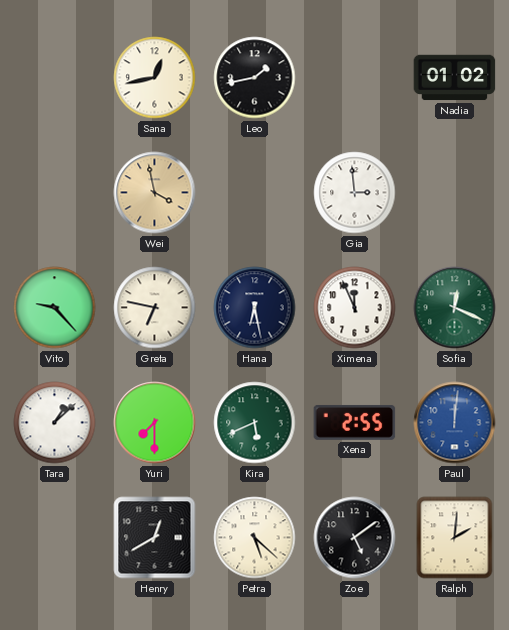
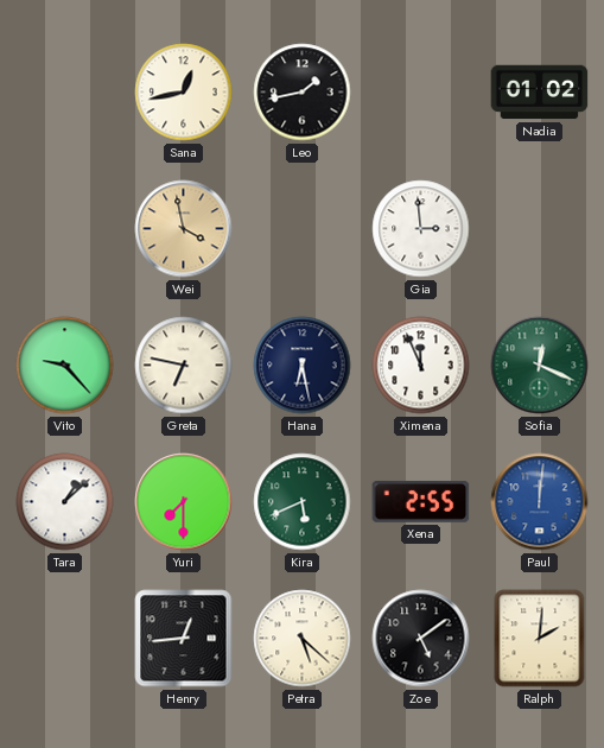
Henry: 12:40 -> 12:44
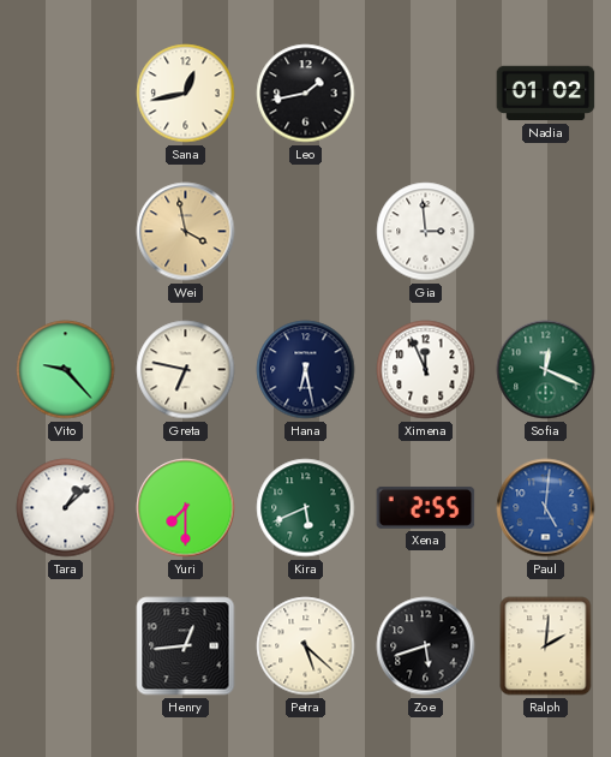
Paul: 12:01 -> 5:01
Zoe: 5:09 -> 5:42
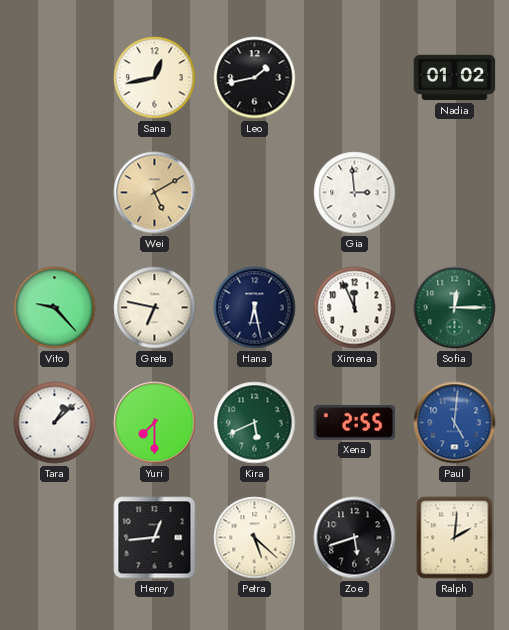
Wei: 3:58 -> 5:10
Sofia: 12:19 -> 12:15
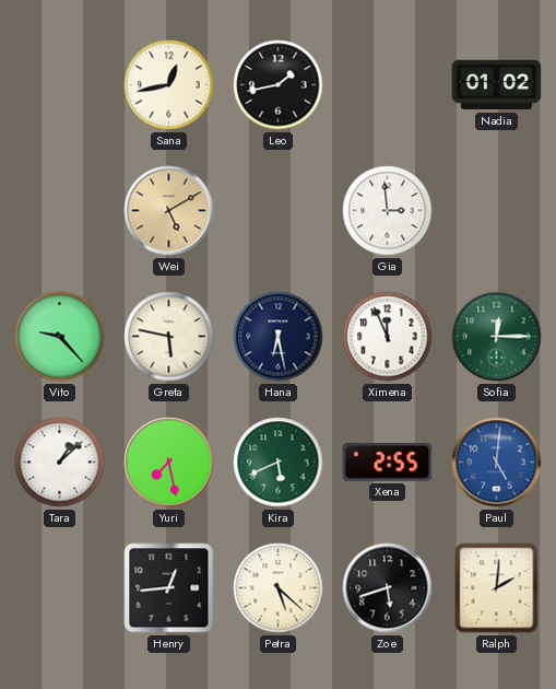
Greta: 6:47 -> 5:47
Yuri: 7:30 -> 7:28
